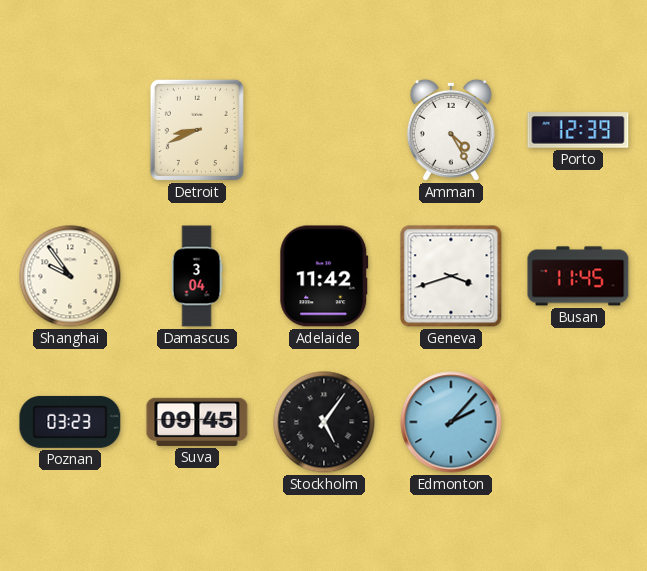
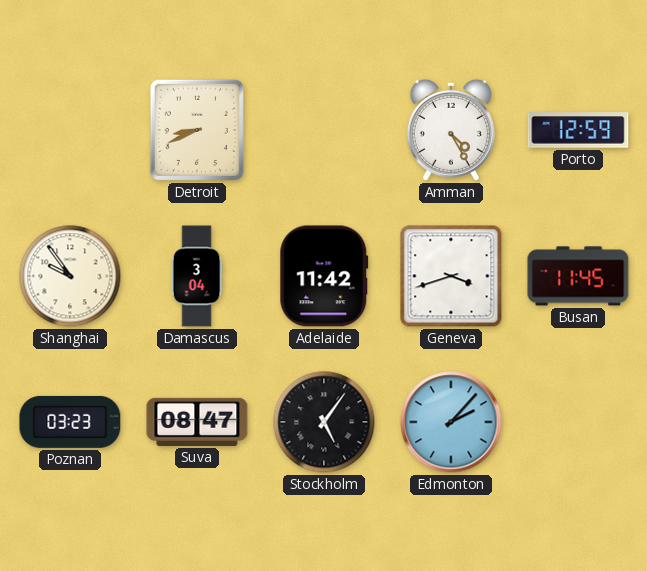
Porto: 12:39 -> 12:59
Suva: 09:45 -> 08:47
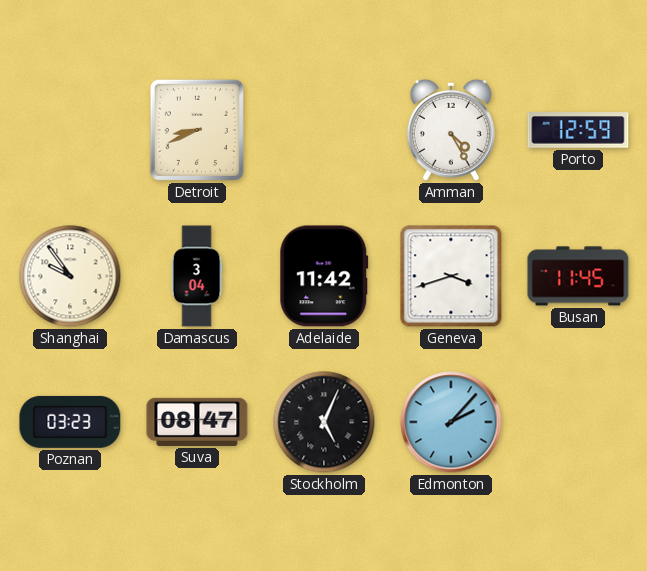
Stockholm: 5:06 -> 5:04
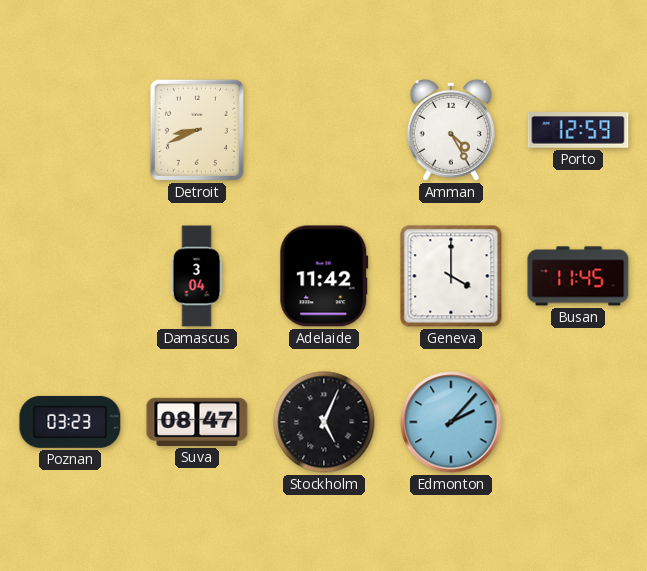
Shanghai: 9:54 -> none
Geneva: 3:42 -> 4:00
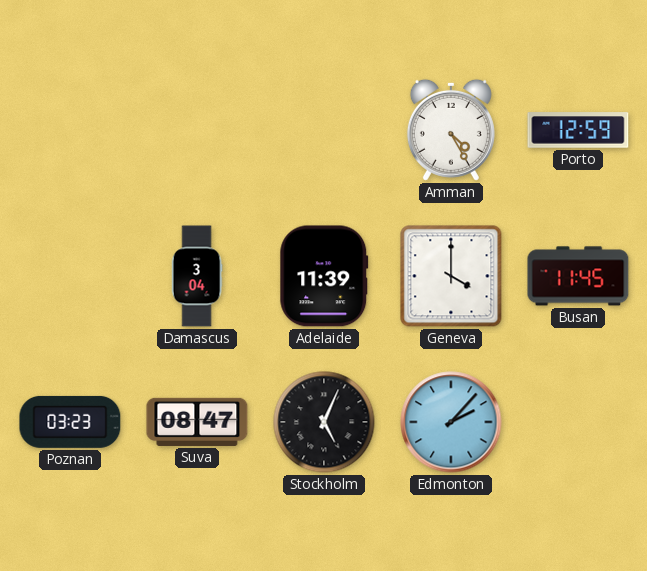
Detroit: 8:41 -> none
Adelaide: 11:42 -> 11:39
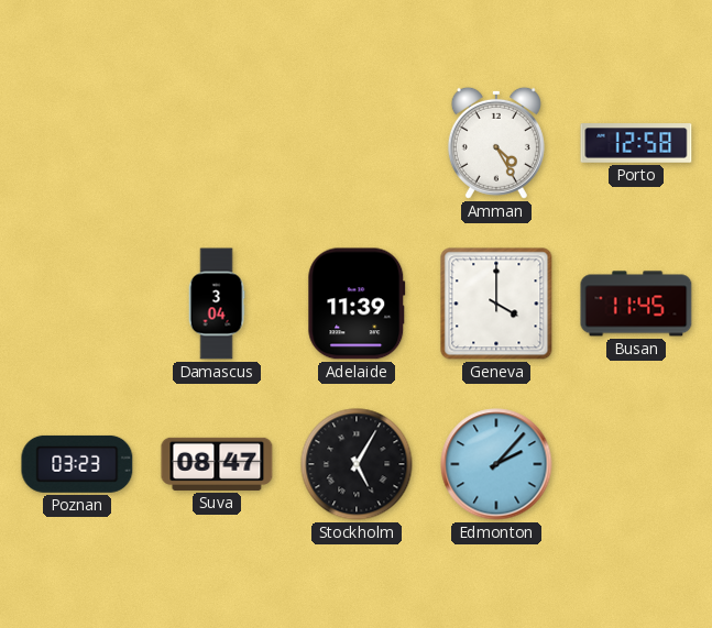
Porto: 12:59 -> 12:58
Stockholm: 5:04 -> 5:05
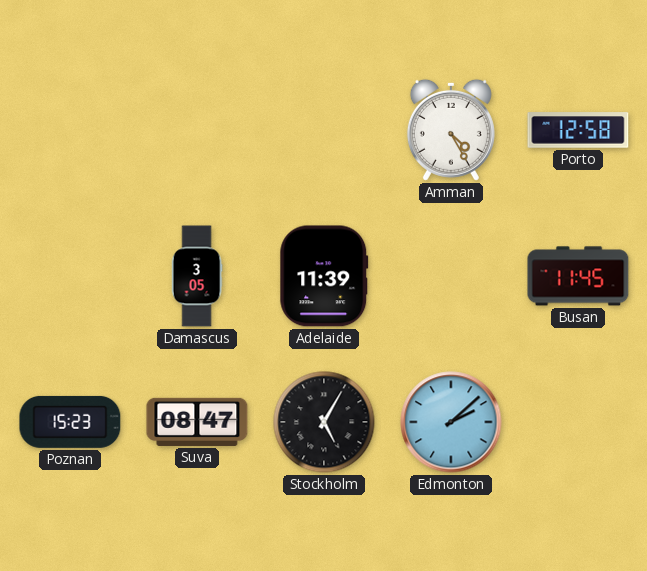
Damascus: 3:04 -> 3:05
Geneva: 4:00 -> none
Poznan: 03:23 -> 15:23
Edmonton: 2:07 -> 2:08
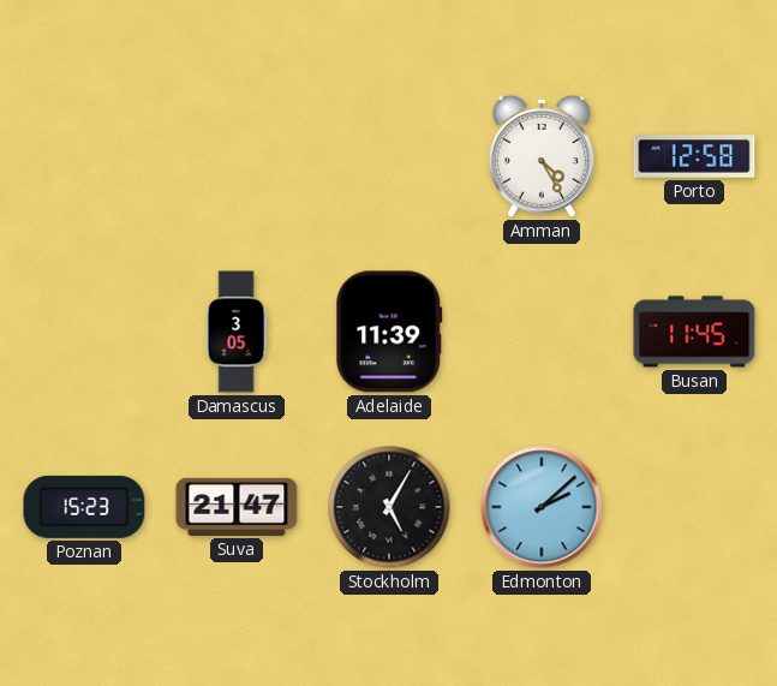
Suva: 08:47 -> 21:47
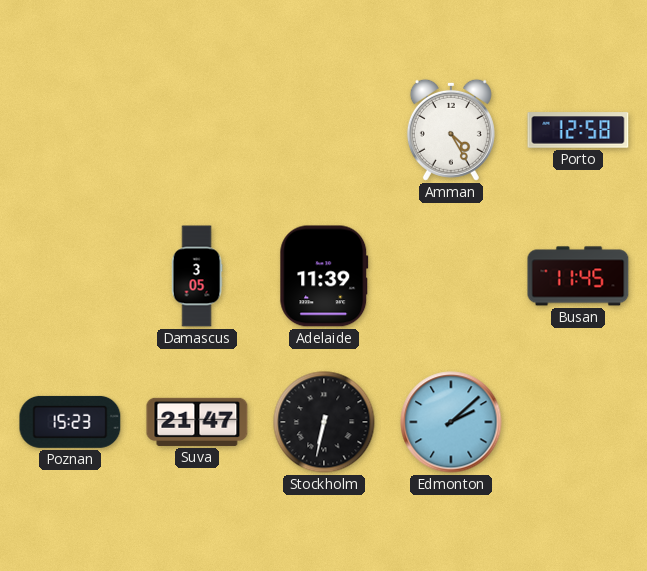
Stockholm: 5:05 -> 6:32
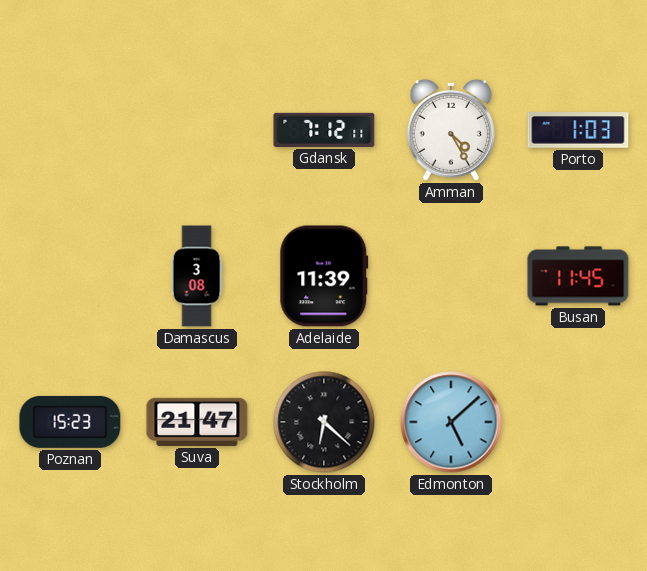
Gdansk: none -> 7:12
Porto: 12:58 -> 1:03
Damascus: 3:05 -> 3:08
Stockholm: 6:32 -> 6:22
Edmonton: 2:08 -> 5:08
